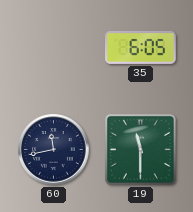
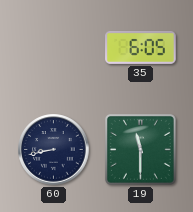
60: 11:43 -> 8:43
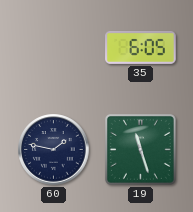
60: 8:43 -> 1:47
19: 11:30 -> 11:27
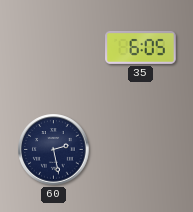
60: 1:47 -> 2:28
19: 11:27 -> none
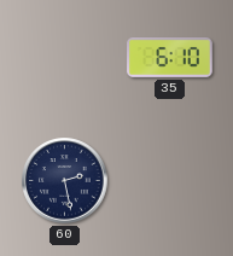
35: 6:05 -> 6:10
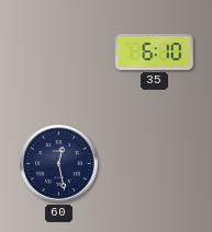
60: 2:28 -> 12:28
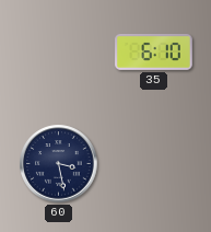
60: 12:28 -> 3:28
